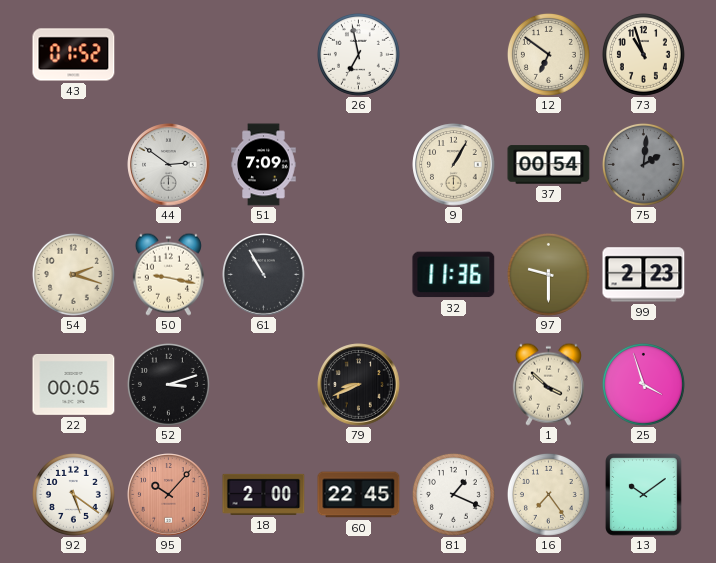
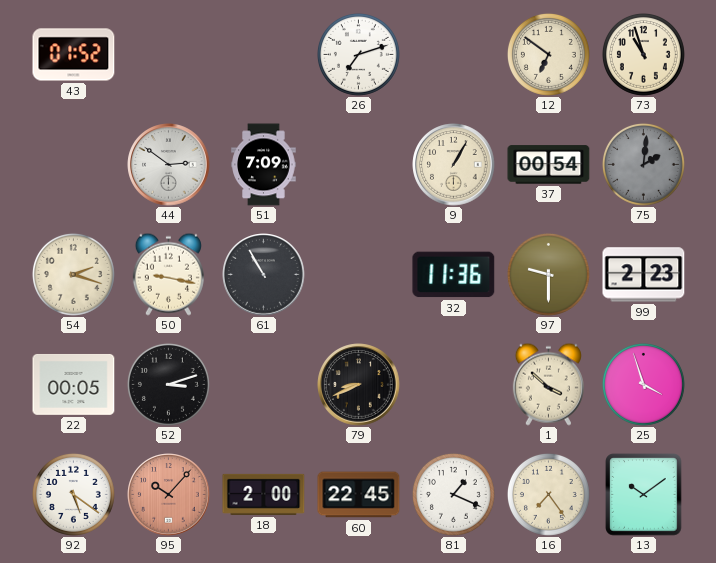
26: 6:58 -> 7:12
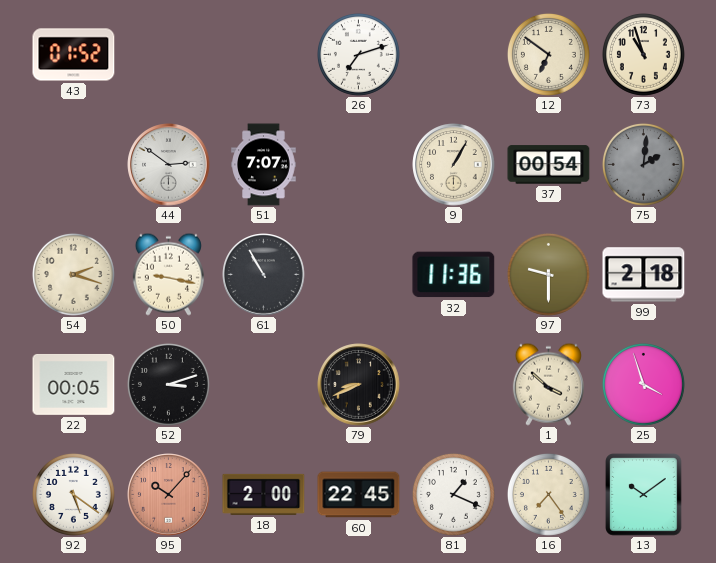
51: 7:09 -> 7:07
99: 2:23 -> 2:18
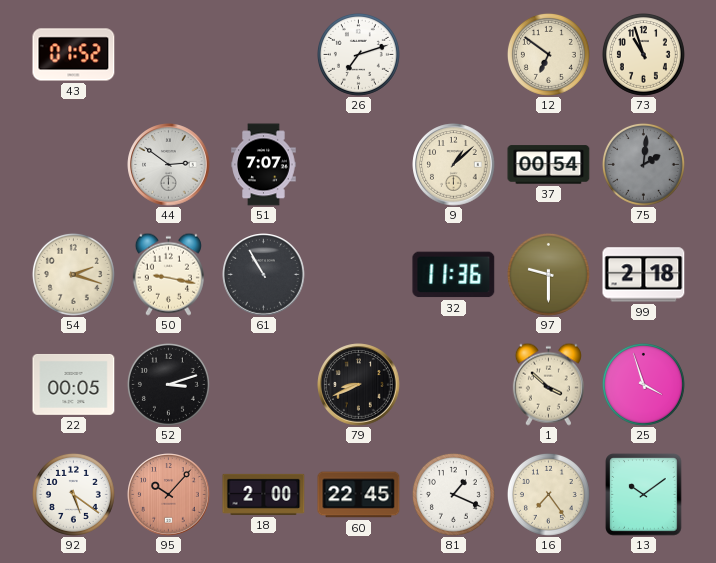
9: 1:05 -> 1:08
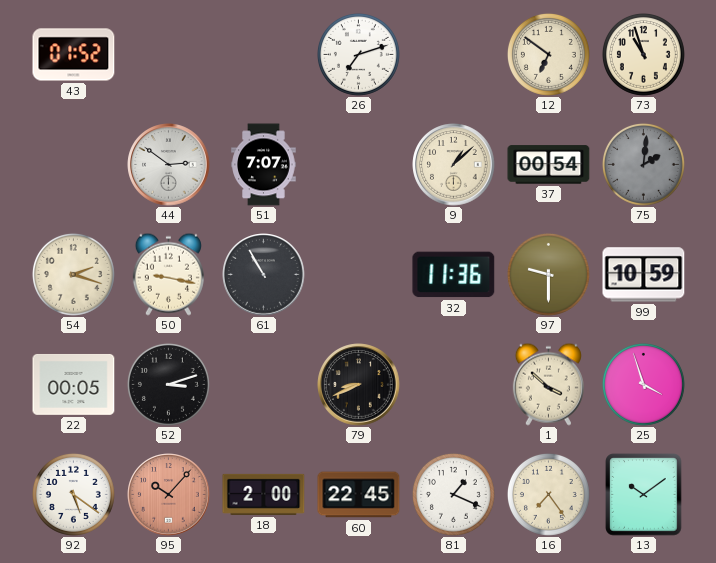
99: 2:18 -> 10:59
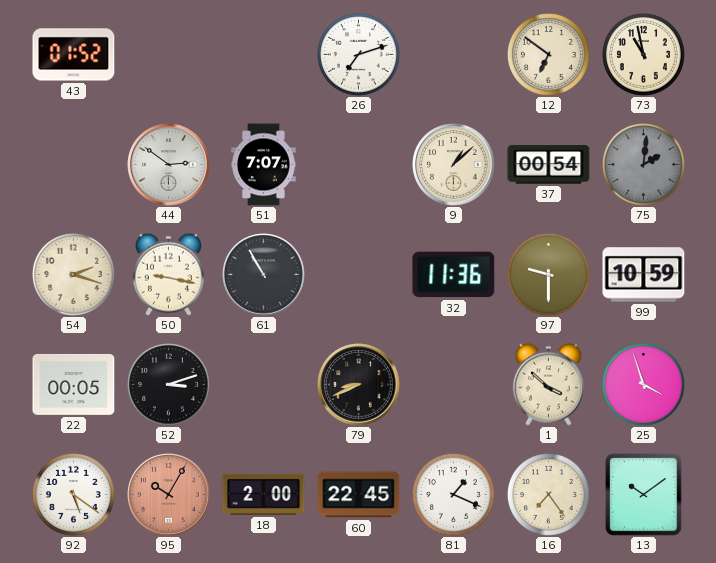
73: 10:57 -> 10:58
95: 10:07 -> 10:05
